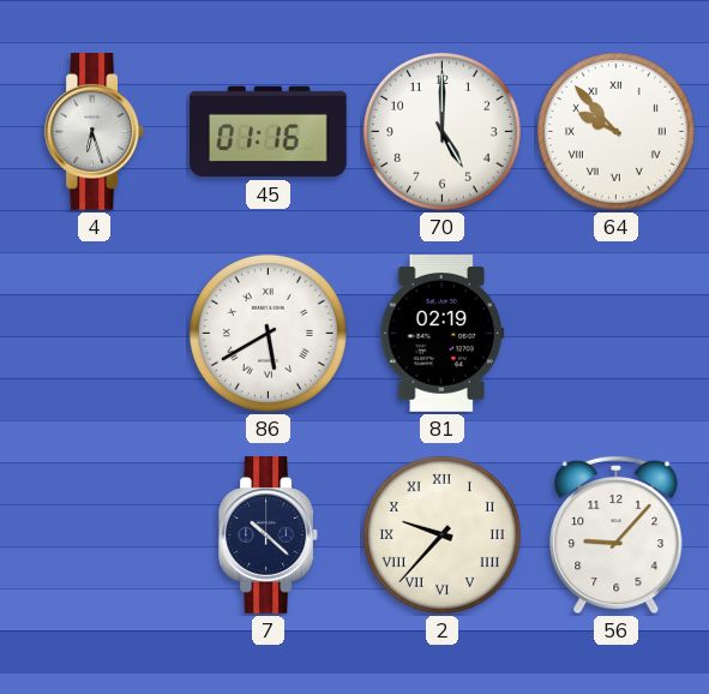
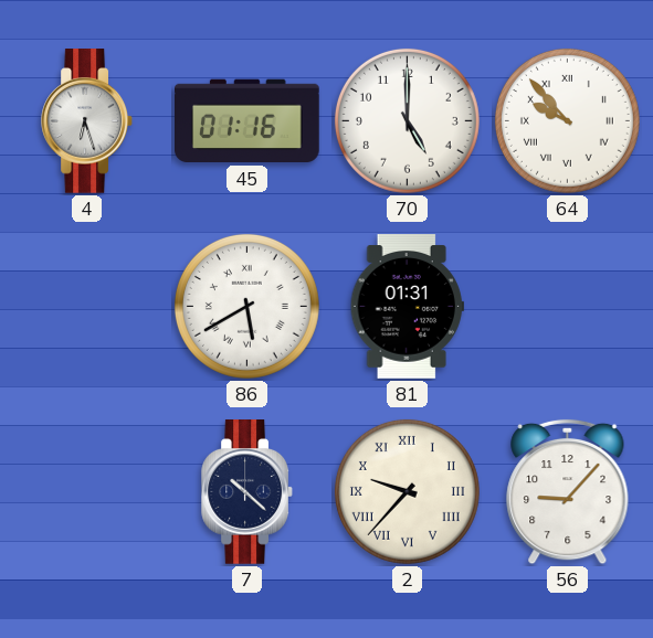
81: 02:19 -> 01:31
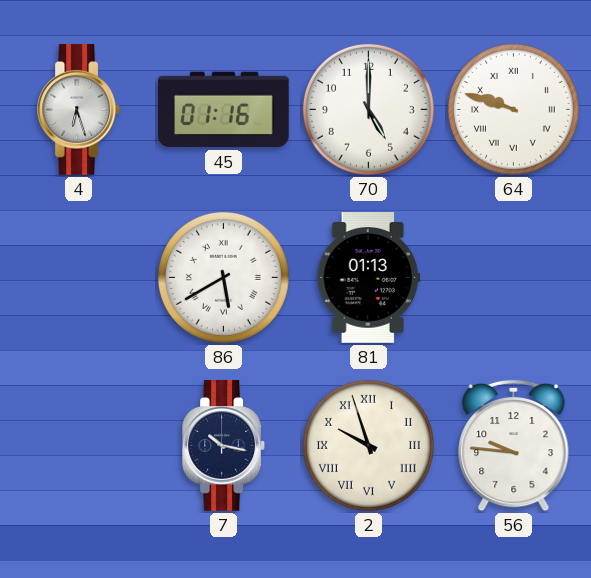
64: 9:53 -> 9:48
81: 01:31 -> 01:13
7: 10:22 -> 10:17
2: 9:37 -> 9:57
56: 9:07 -> 9:46
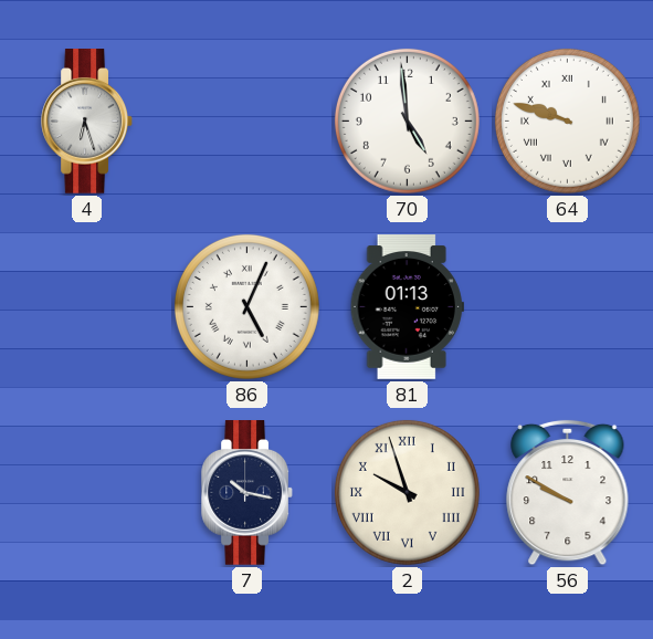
45: 01:16 -> none
70: 5:00 -> 4:59
86: 5:40 -> 5:04
56: 9:46 -> 9:50
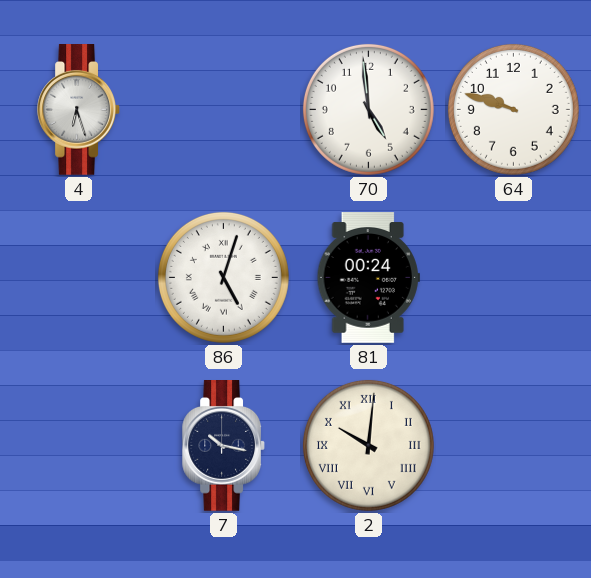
64 numerals: Roman -> Arabic
86: 5:04 -> 5:03
81: 01:13 -> 00:24
2: 9:57 -> 10:01
56: 9:50 -> none
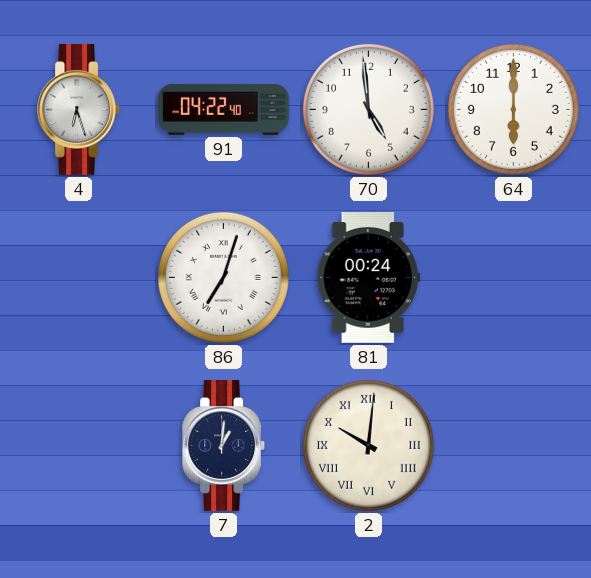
91: none -> 04:22
64: 9:48 -> 6:00
86: 5:03 -> 7:03
7: 10:17 -> 1:01
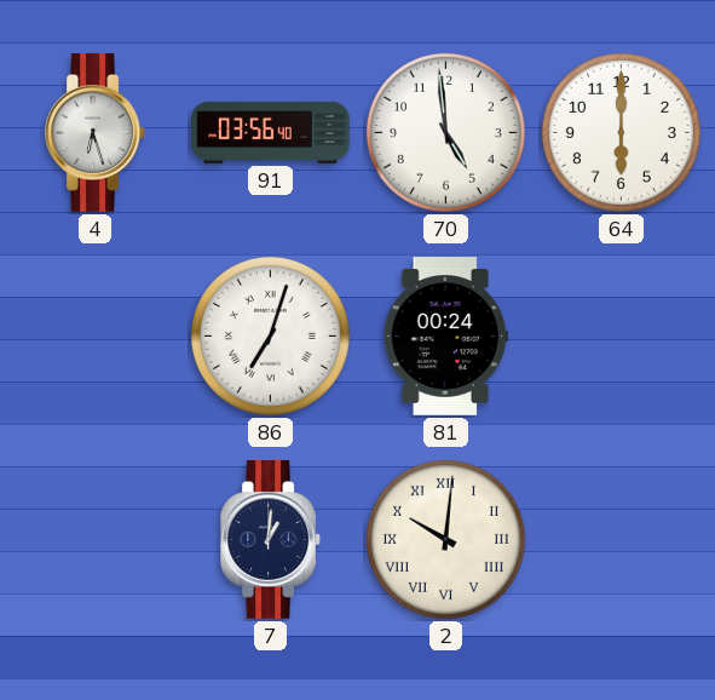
91: 04:22 -> 03:56
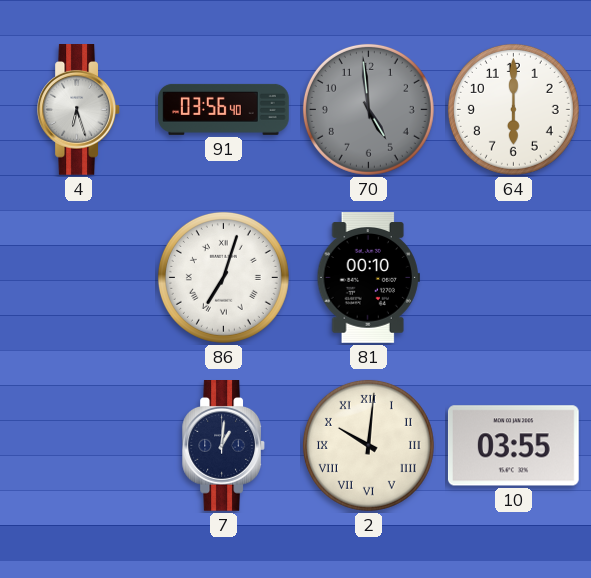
70 dial: white -> grey
81: 00:24 -> 00:10
10: none -> 03:55
